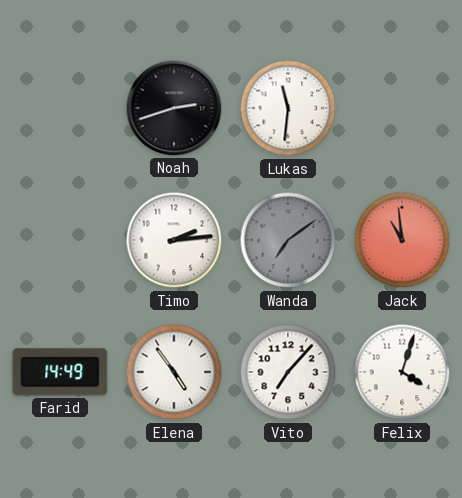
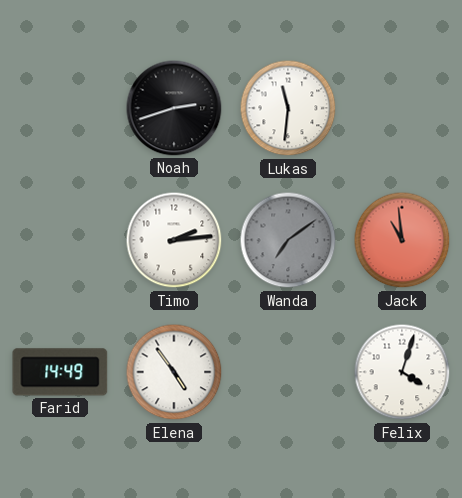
Vito: 7:07 -> none
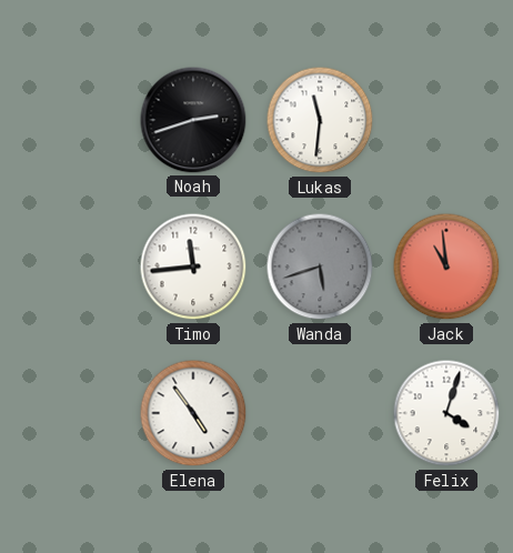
Timo: 2:14 -> 11:44
Wanda: 7:09 -> 5:42
Farid: 14:49 -> none
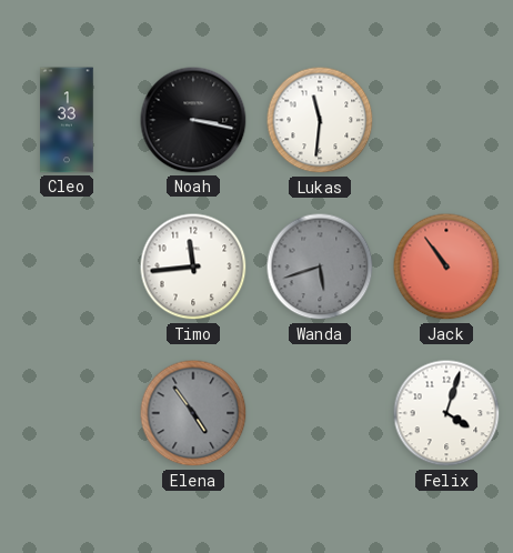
Cleo: none -> 1:33
Noah: 2:42 -> 3:17
Jack: 10:59 -> 10:54
Elena dial: white -> grey
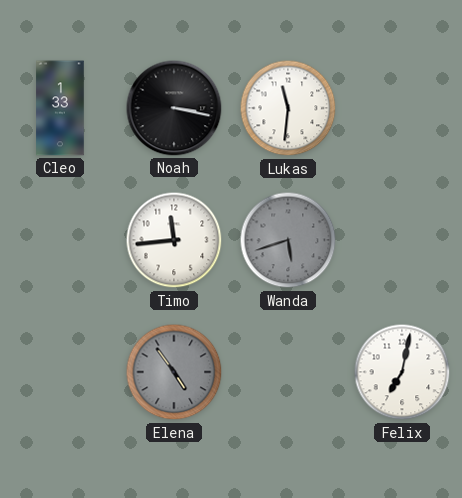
Jack: 10:54 -> none
Felix: 4:03 -> 7:02
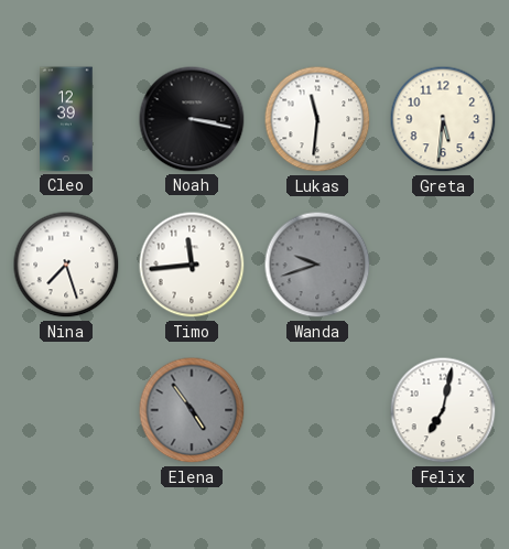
Cleo: 1:33 -> 12:39
Greta: none -> 5:31
Nina: none -> 7:27
Wanda: 5:42 -> 9:42
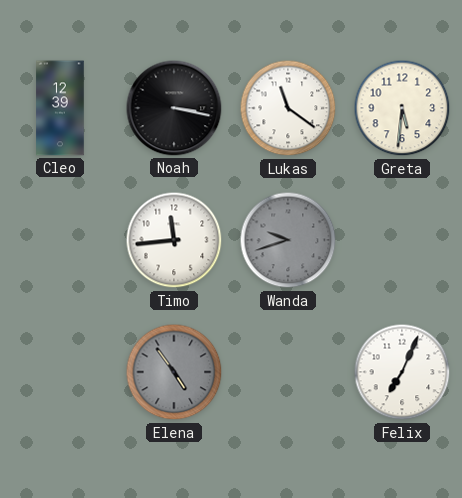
Lukas: 11:31 -> 11:21
Nina: 7:27 -> none
Felix: 7:02 -> 7:04
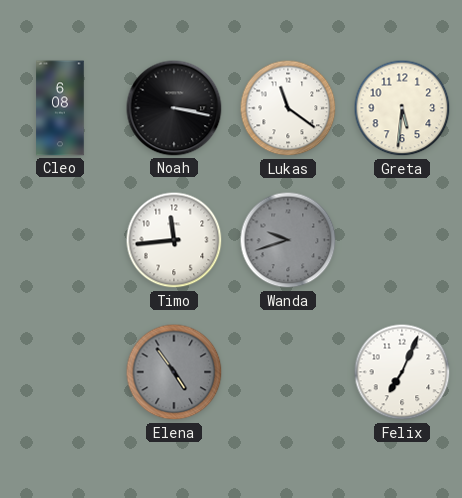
Cleo: 12:39 -> 6:08
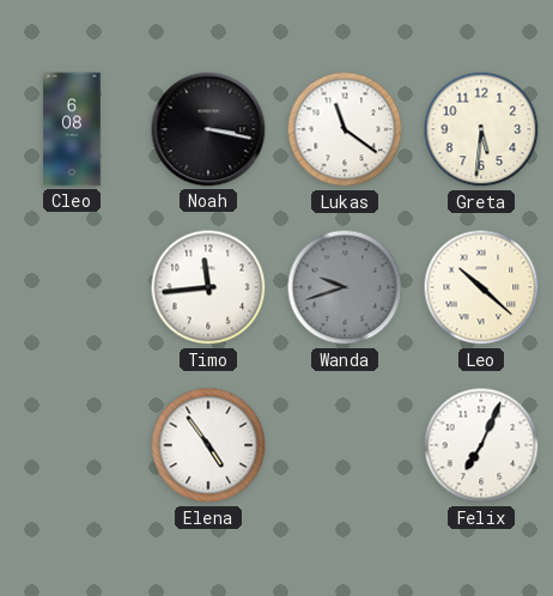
Leo: none -> 10:22
Elena dial: grey -> white
